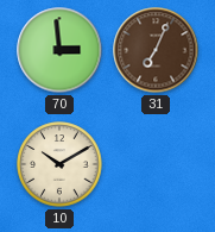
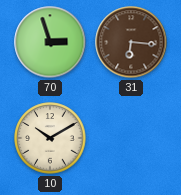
70: 2:59 -> 2:57
31: 7:04 -> 6:16
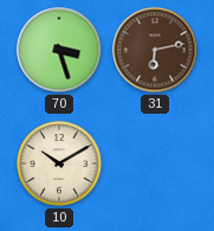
70: 2:57 -> 3:27
31: 6:16 -> 6:13
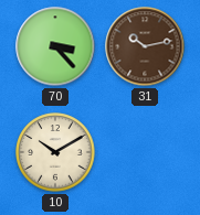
70: 3:27 -> 3:23
31: 6:13 -> 10:13
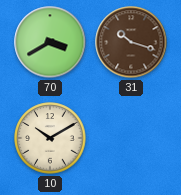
70: 3:23 -> 3:40
31: 10:13 -> 10:18
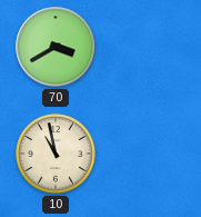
31: 10:18 -> none
10: 10:10 -> 10:58
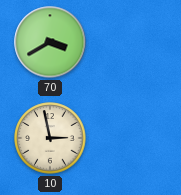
10: 10:58 -> 2:58
